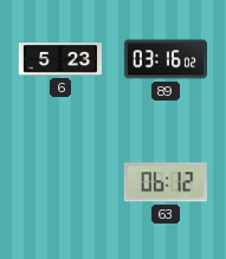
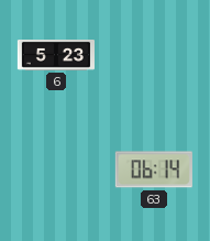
89: 03:16 -> none
63: 06:12 -> 06:14
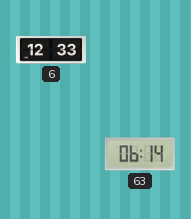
6: 5:23 -> 12:33
